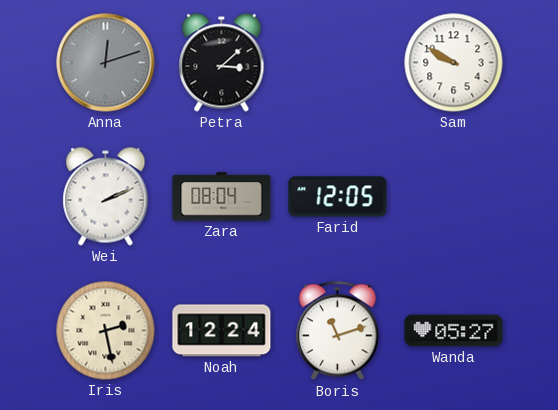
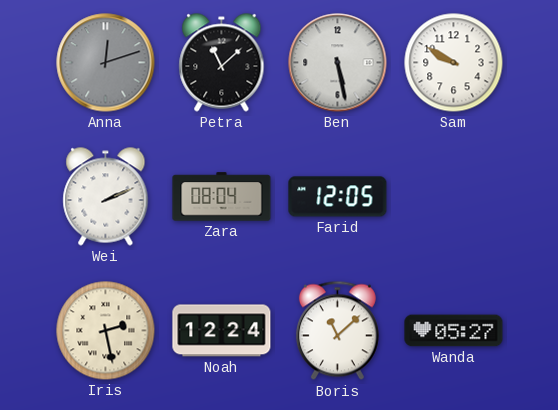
Petra: 3:08 -> 11:08
Ben: none -> 5:28
Boris: 11:12 -> 11:08
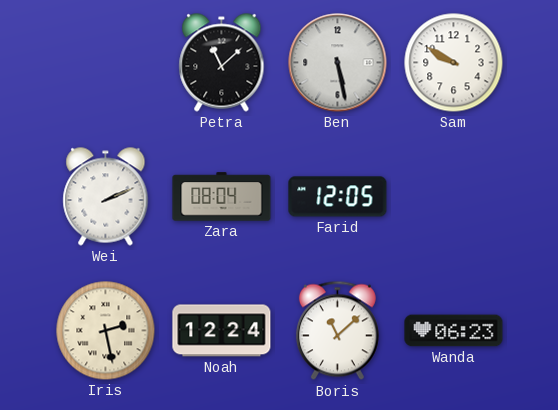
Anna: 12:12 -> none
Wanda: 05:27 -> 06:23
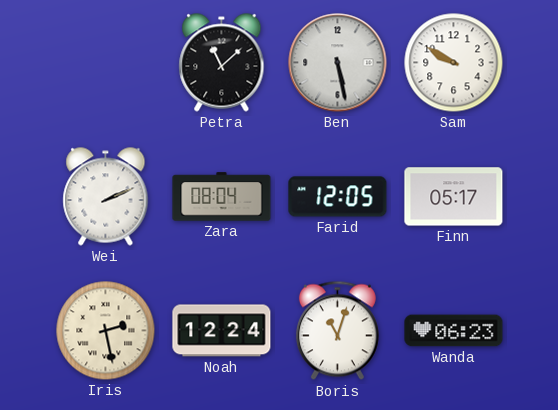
Finn: none -> 05:17
Boris: 11:08 -> 11:03
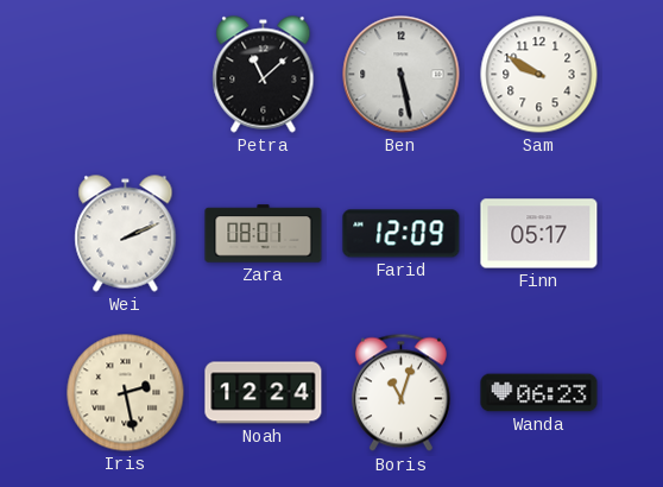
Zara: 08:04 -> 08:01
Farid: 12:05 -> 12:09
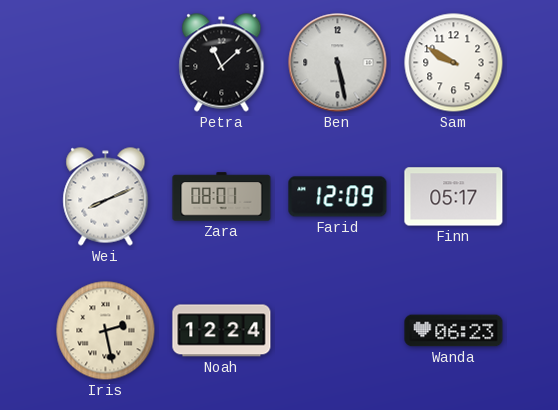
Wei: 2:11 -> 8:11
Boris: 11:03 -> none
